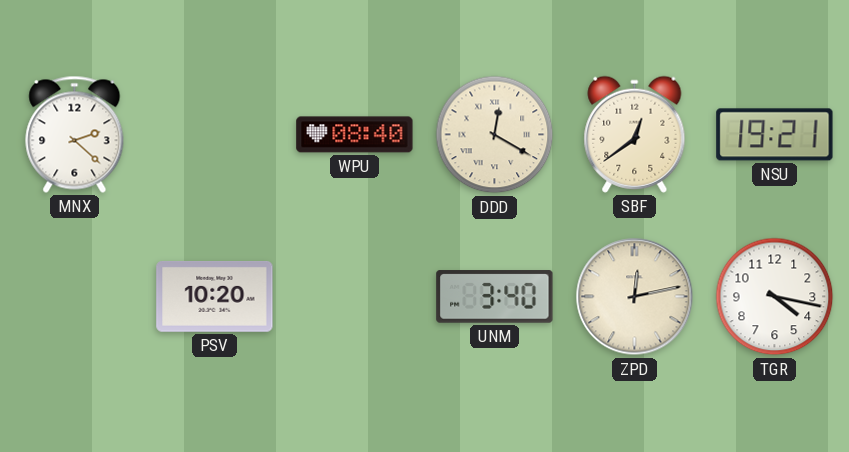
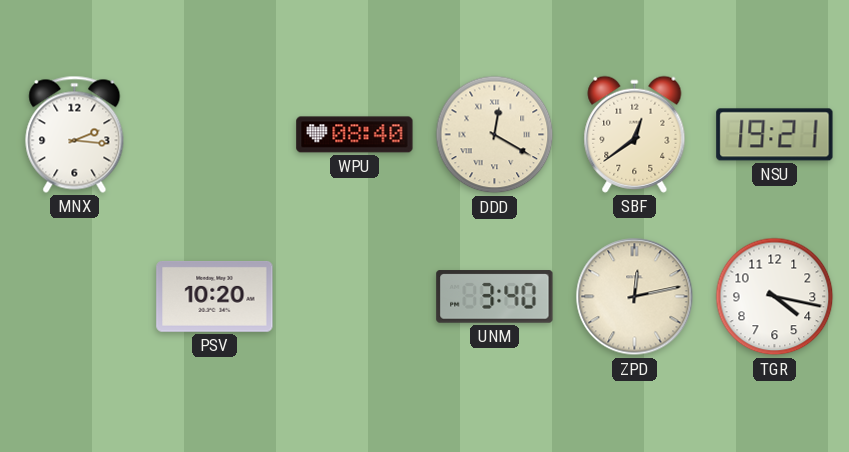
MNX: 2:22 -> 2:16
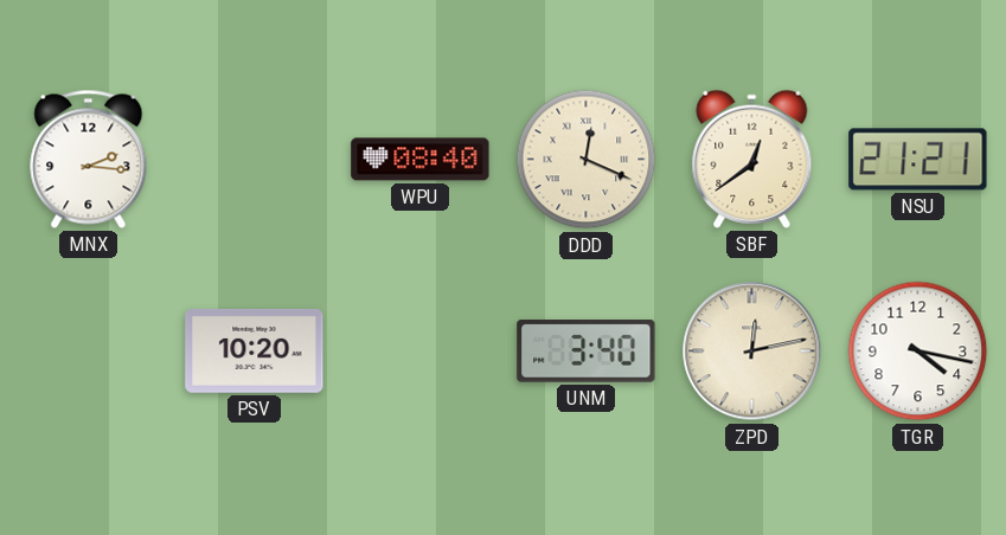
DDD: 12:20 -> 12:19
NSU: 19:21 -> 21:21
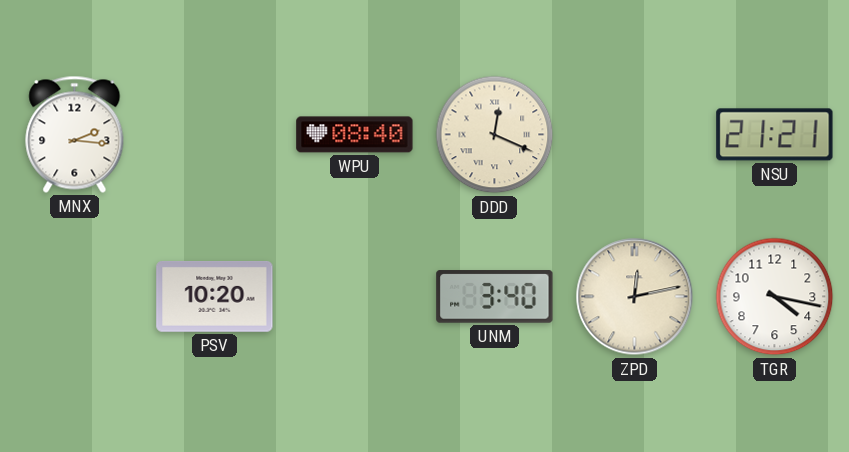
SBF: 12:39 -> none
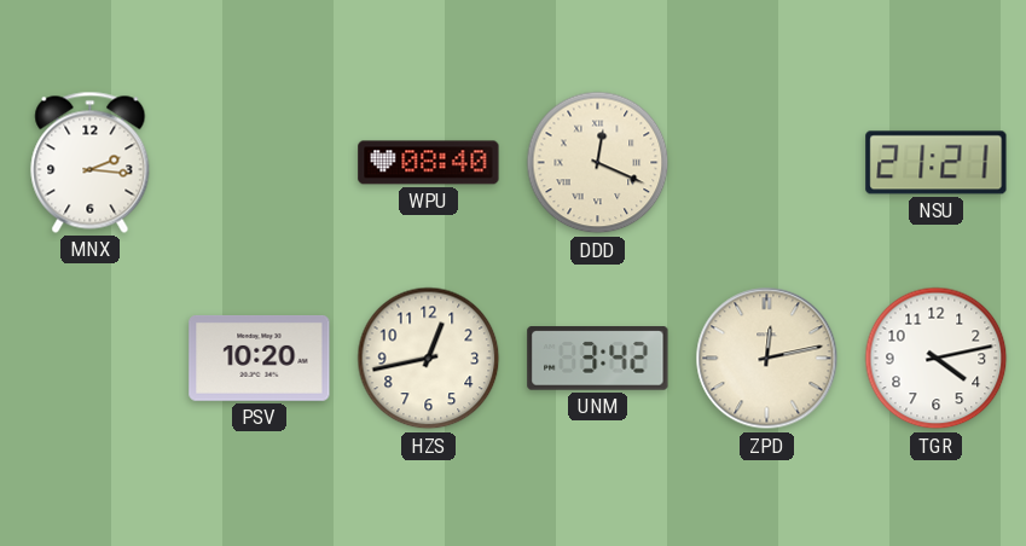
HZS: none -> 12:43
UNM: 3:40 -> 3:42
TGR: 4:17 -> 4:13
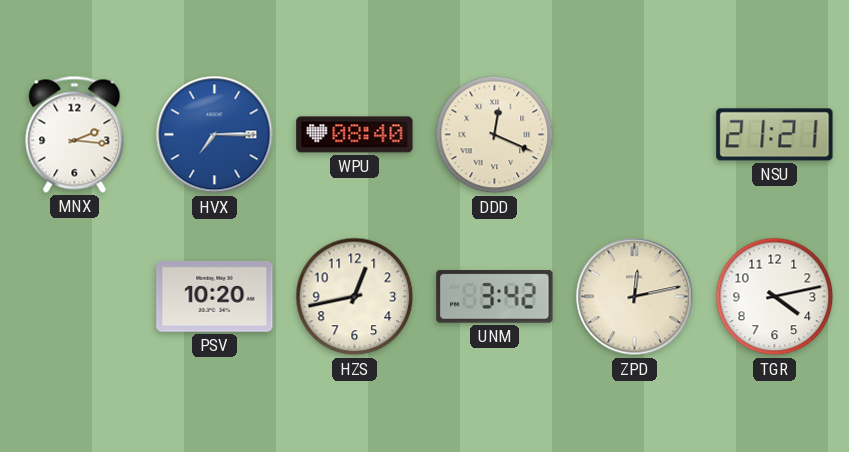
HVX: none -> 7:15
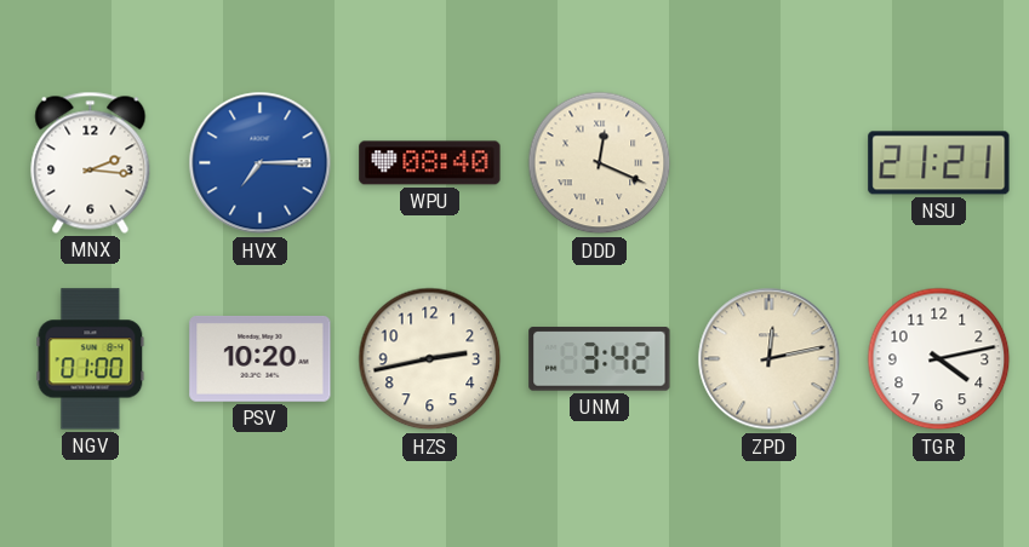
NGV: none -> 01:00
HZS: 12:43 -> 2:43
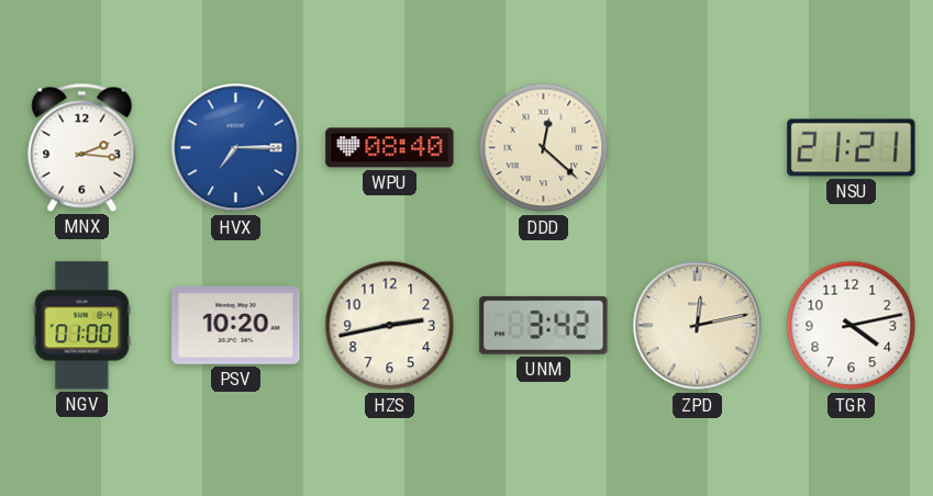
DDD: 12:19 -> 12:22
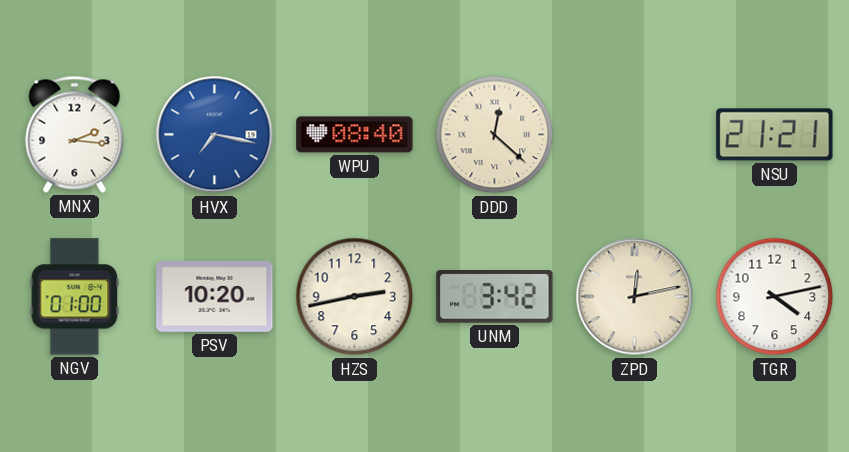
HVX: 7:15 -> 7:17
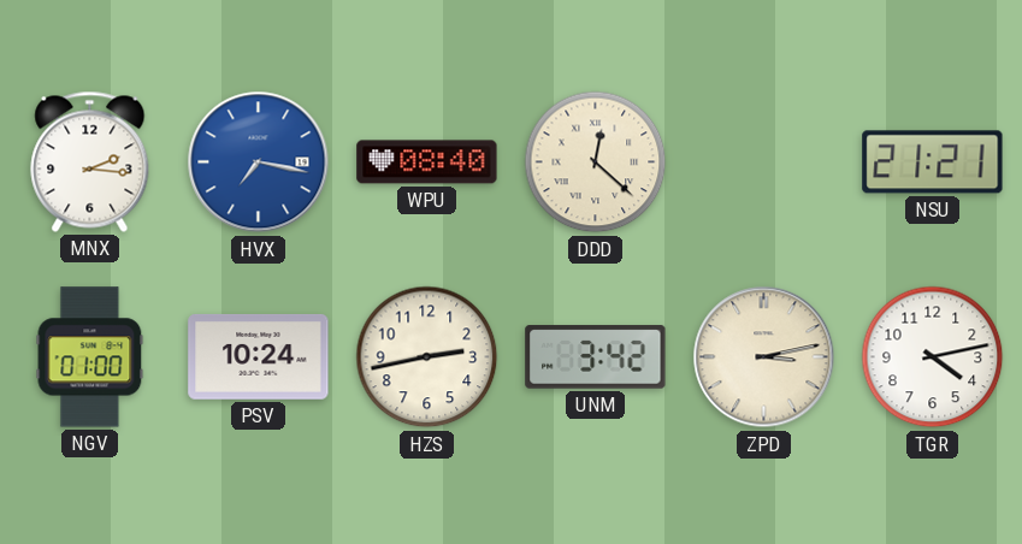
PSV: 10:20 -> 10:24
ZPD: 12:13 -> 3:13
